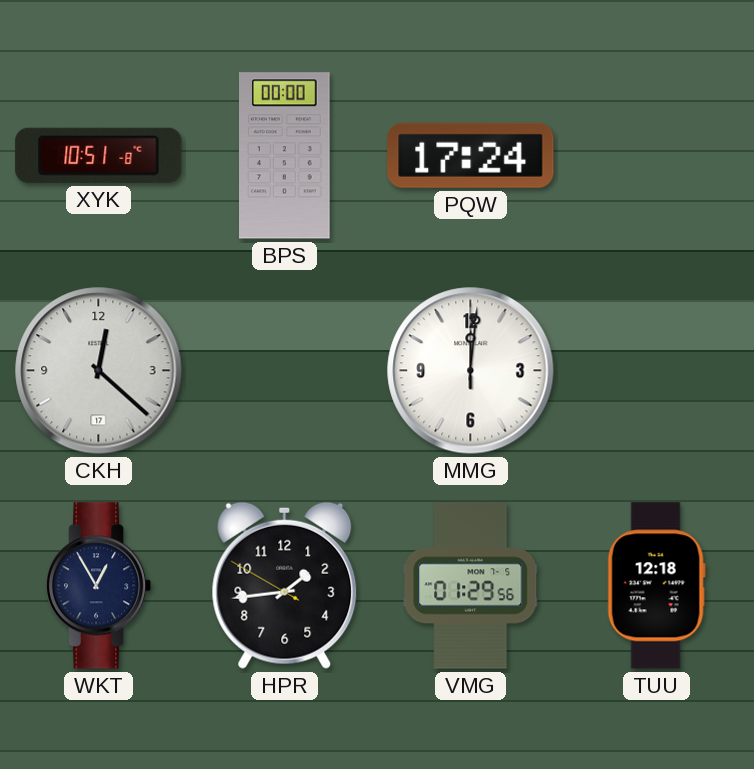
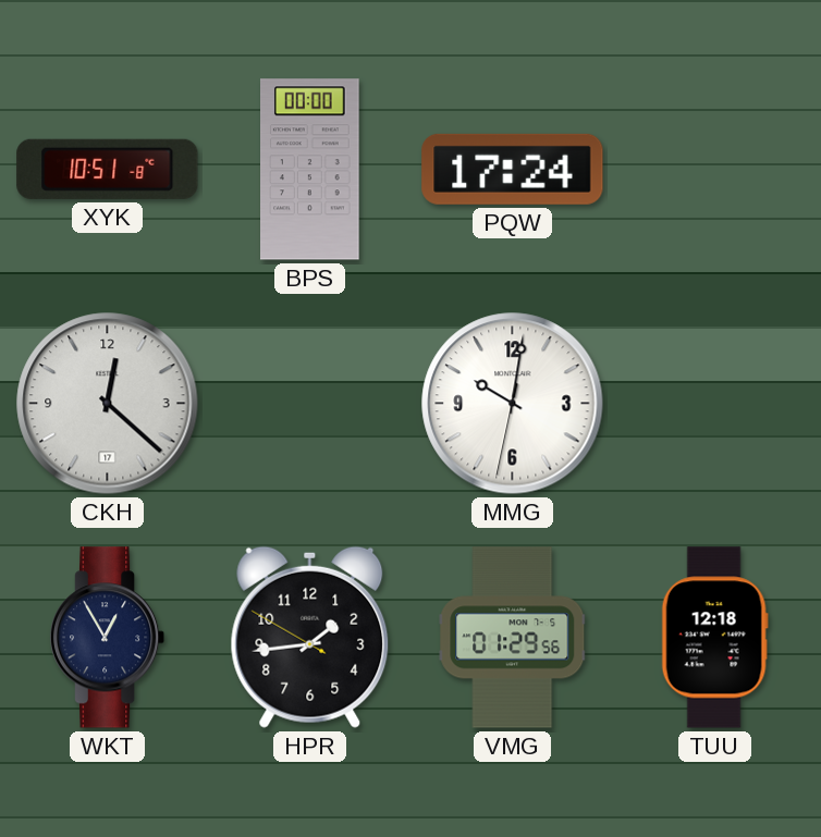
MMG: 12:01 -> 10:01
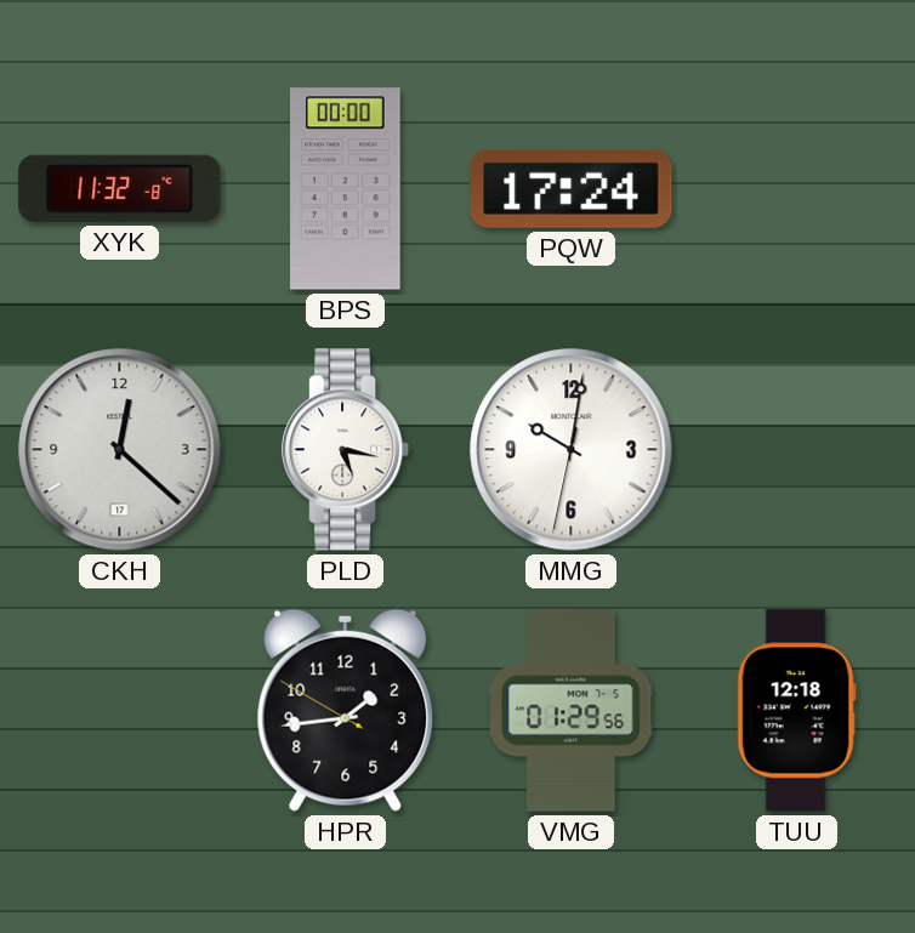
XYK: 10:51 -> 11:32
PLD: none -> 5:17
WKT: 12:55 -> none
